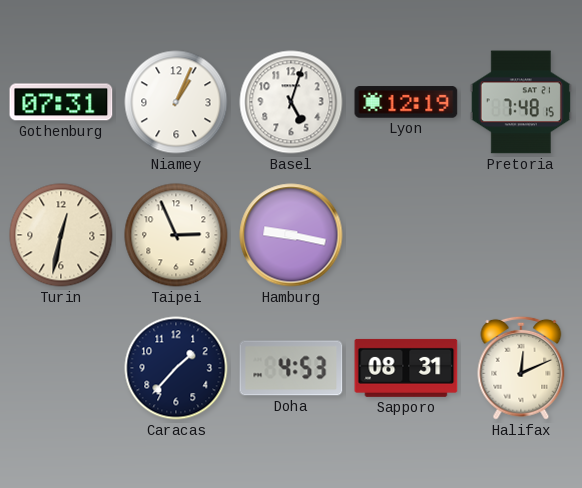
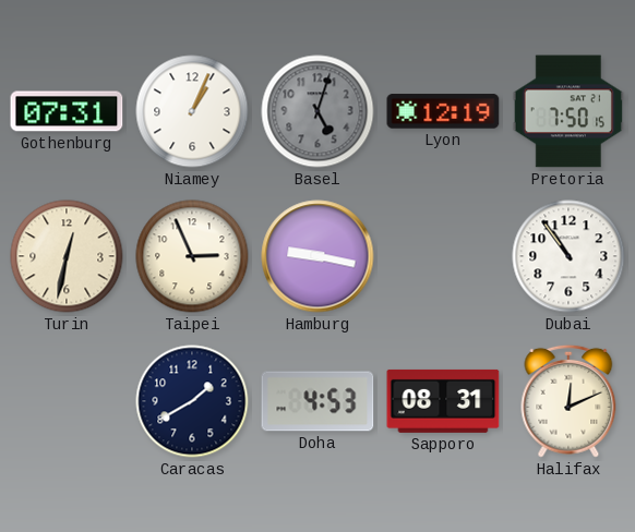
Basel dial: white -> grey
Pretoria: 7:48 -> 7:50
Dubai: none -> 10:54
Caracas: 1:37 -> 1:40
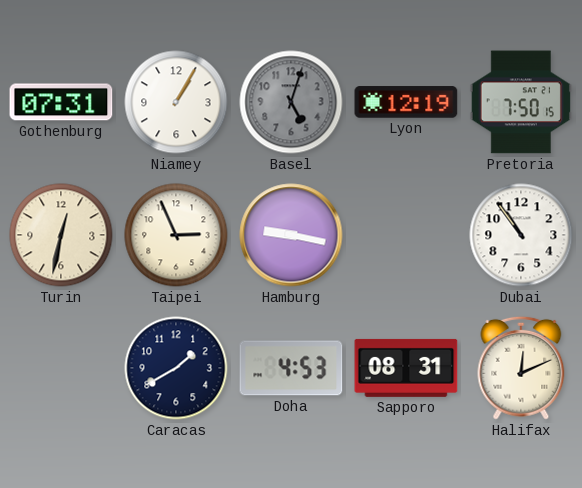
Niamey: 1:04 -> 1:05
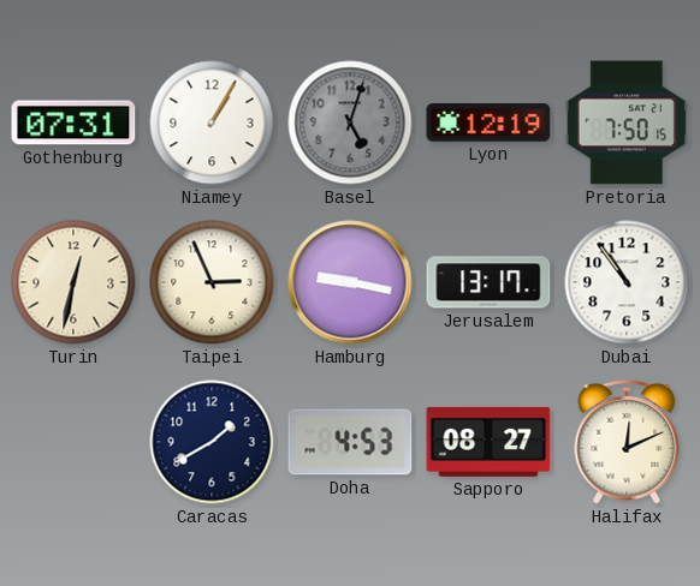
Jerusalem: none -> 13:17
Sapporo: 08:31 -> 08:27
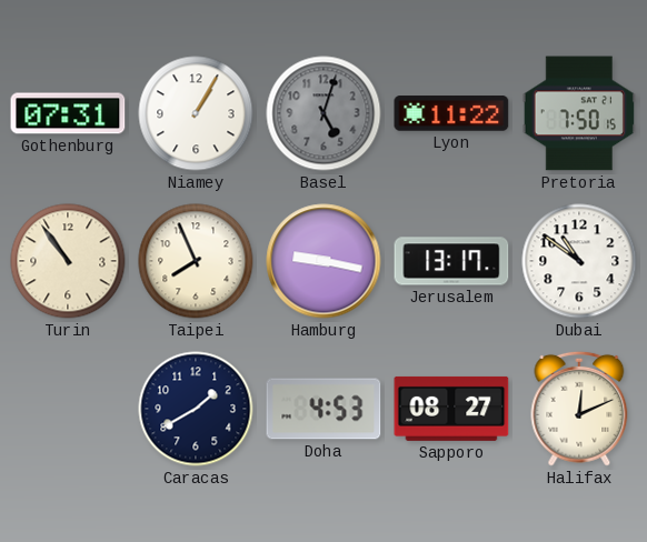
Lyon: 12:19 -> 11:22
Turin: 12:32 -> 10:54
Taipei: 2:56 -> 7:56
Dubai: 10:54 -> 10:51
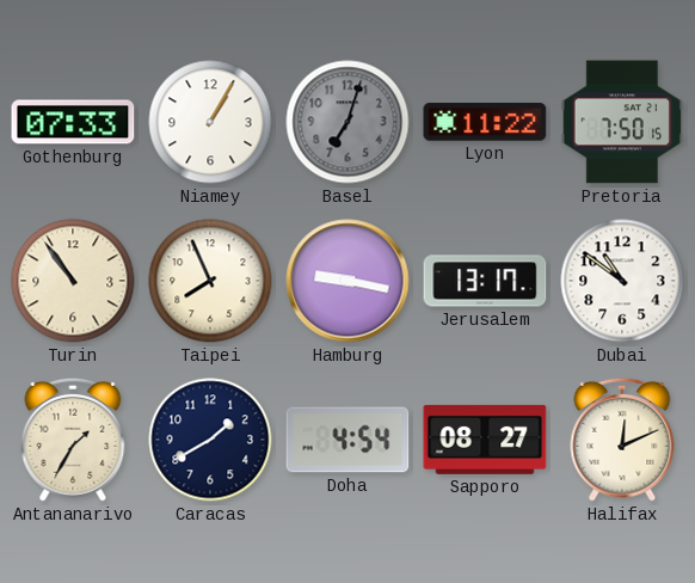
Gothenburg: 07:31 -> 07:33
Basel: 5:03 -> 7:03
Antananarivo: none -> 1:35
Doha: 4:53 -> 4:54
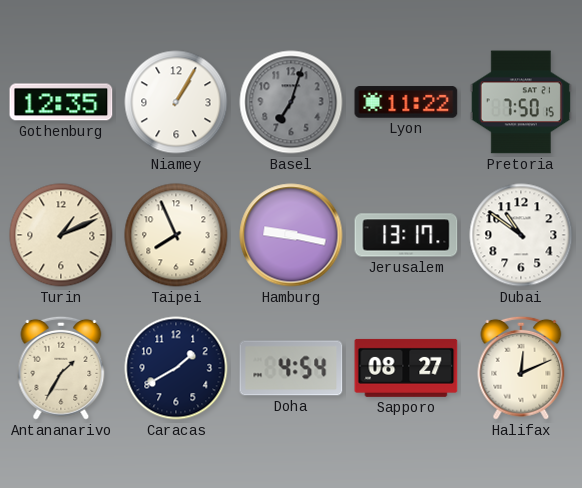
Gothenburg: 07:33 -> 12:35
Turin: 10:54 -> 1:11
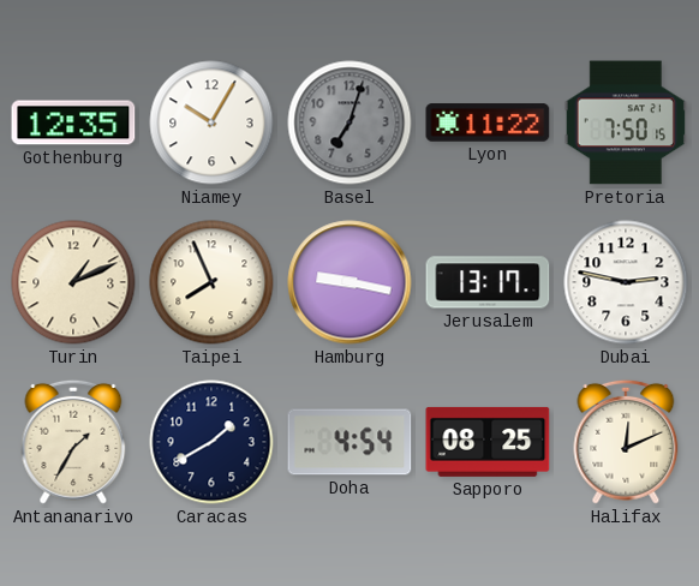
Niamey: 1:05 -> 10:05
Dubai: 10:51 -> 2:47
Sapporo: 08:27 -> 08:25
